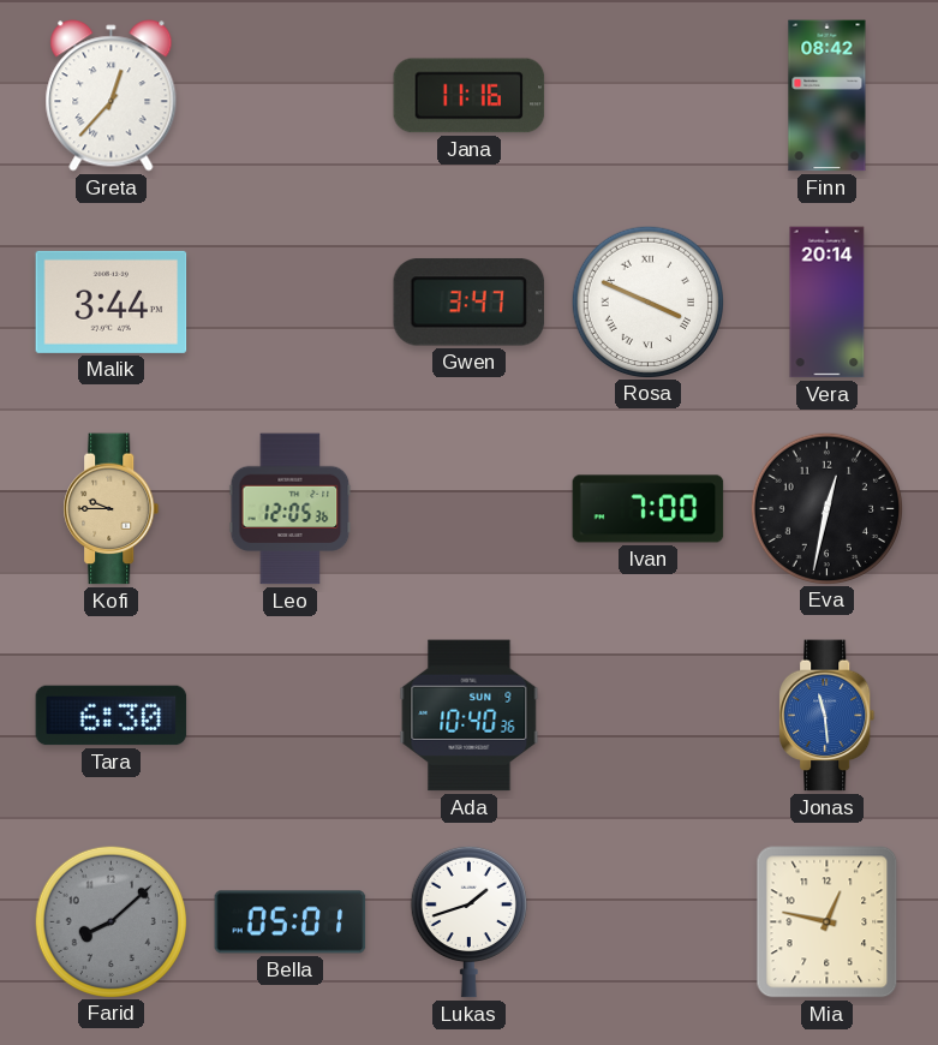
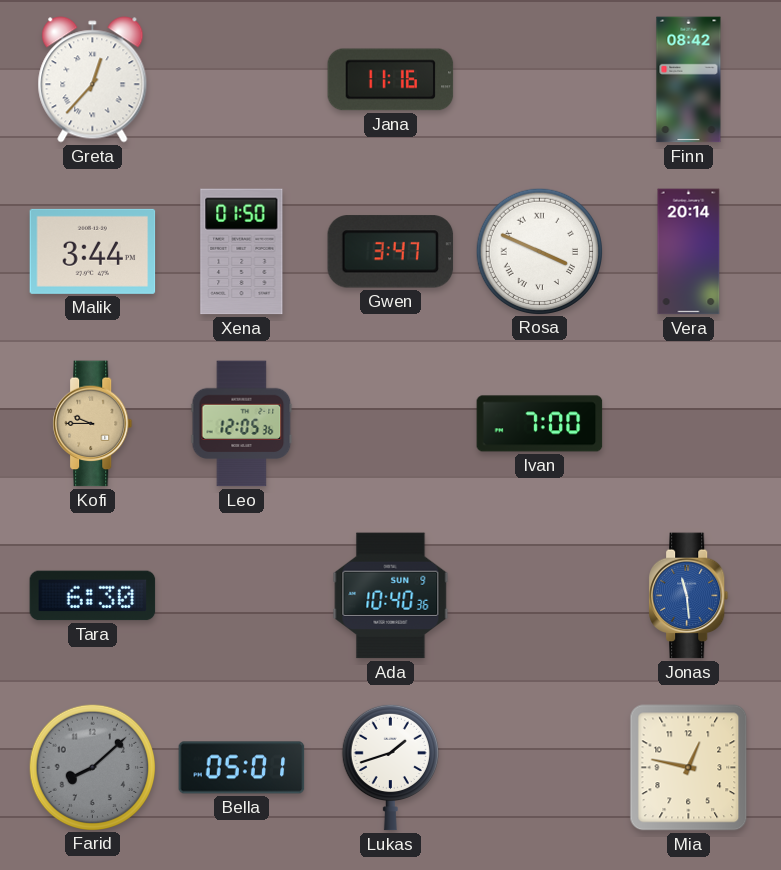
Xena: none -> 01:50
Eva: 12:32 -> none
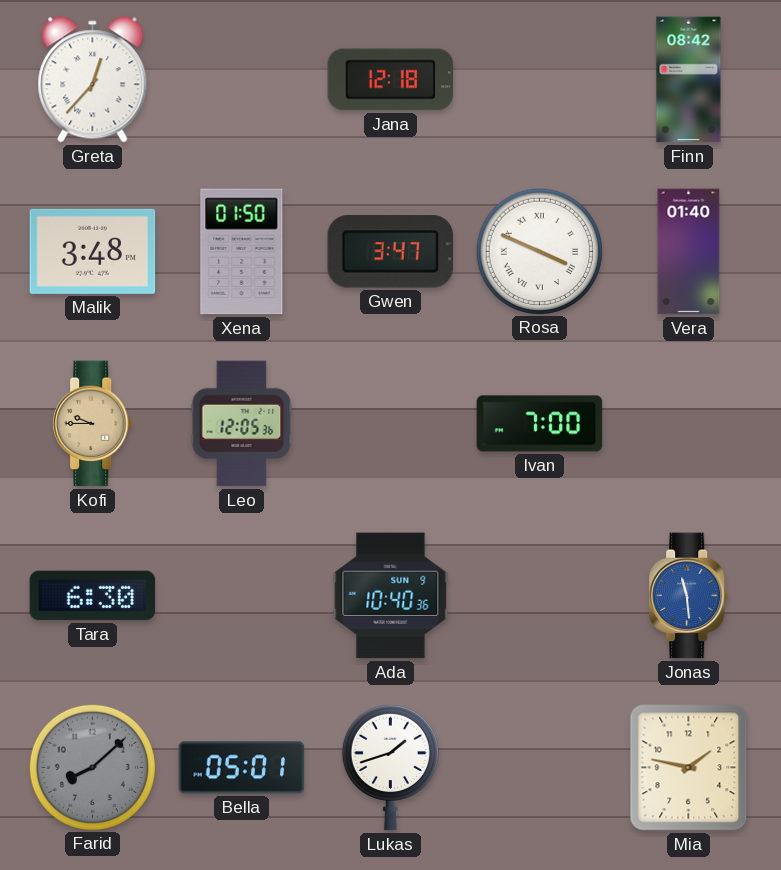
Jana: 11:16 -> 12:18
Malik: 3:44 -> 3:48
Vera: 20:14 -> 01:40
Mia: 12:47 -> 1:47
